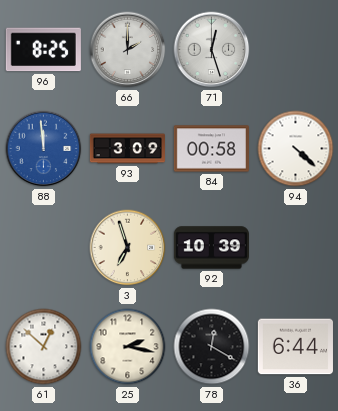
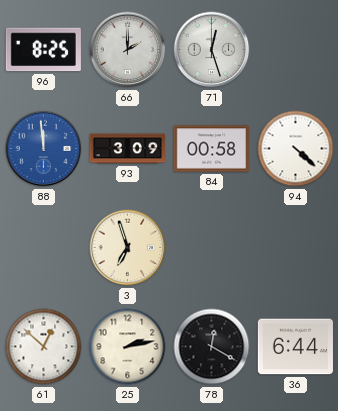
92: 10:39 -> none
25: 2:17 -> 2:13
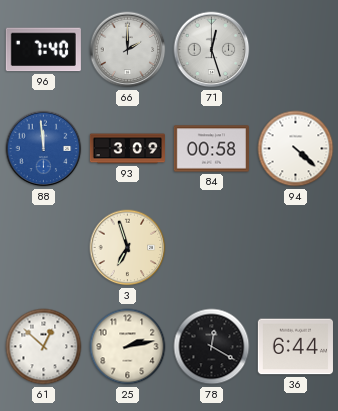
96: 8:25 -> 7:40
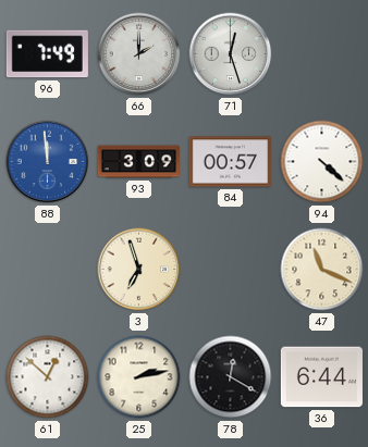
96: 7:40 -> 7:49
84: 00:58 -> 00:57
47: none -> 11:19
